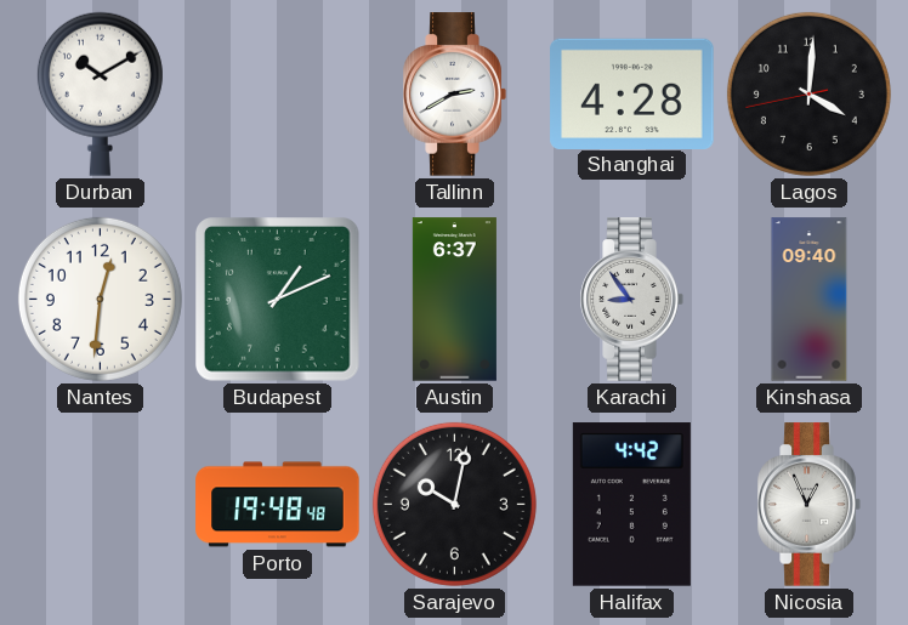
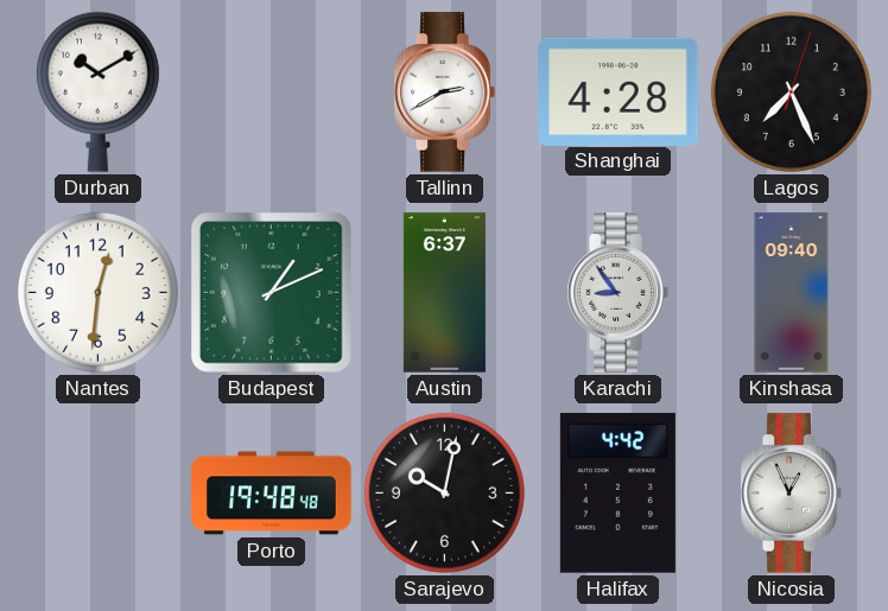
Lagos: 4:00 -> 7:26
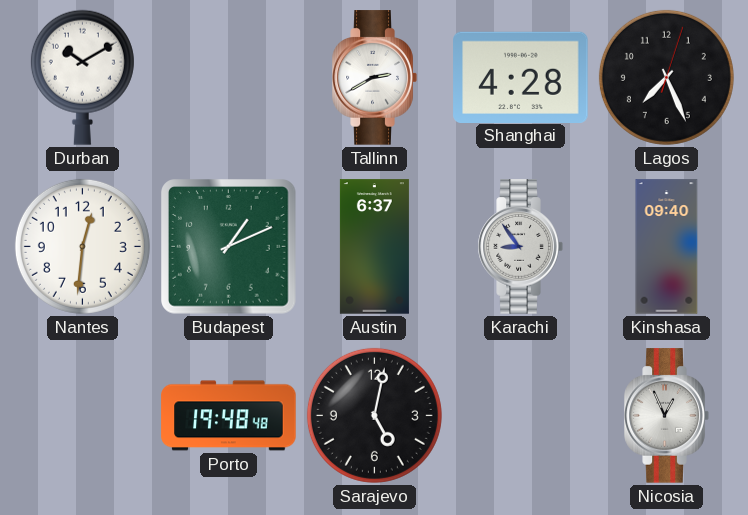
Sarajevo: 10:02 -> 5:02
Halifax: 4:42 -> none
